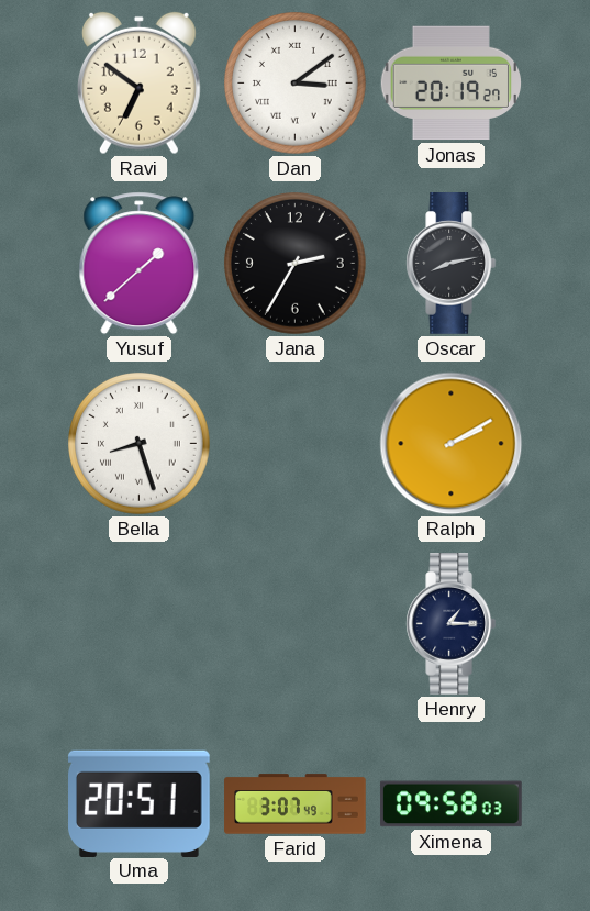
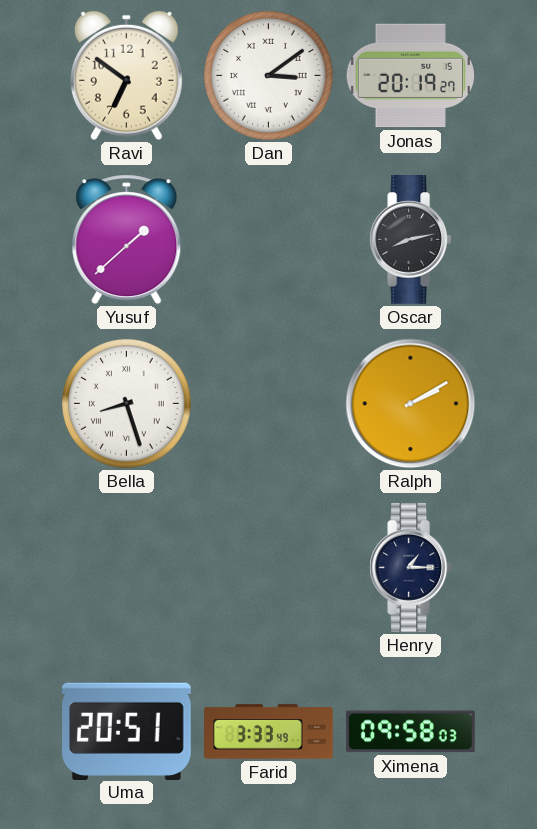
Jana: 2:35 -> none
Farid: 3:07 -> 3:33
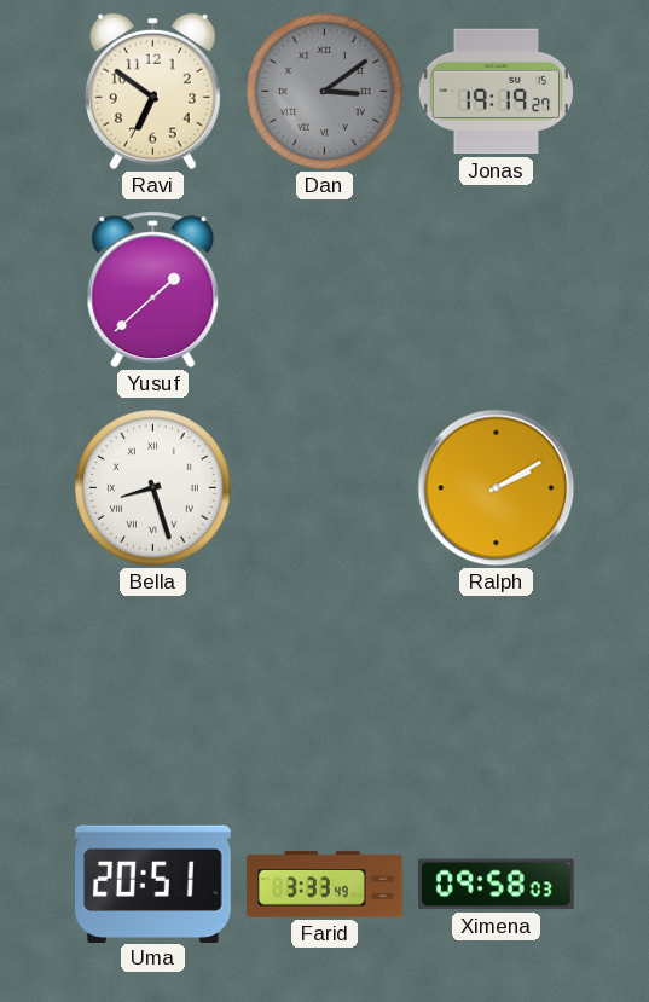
Dan dial: white -> grey
Jonas: 20:19 -> 19:19
Oscar: 8:13 -> none
Henry: 1:15 -> none
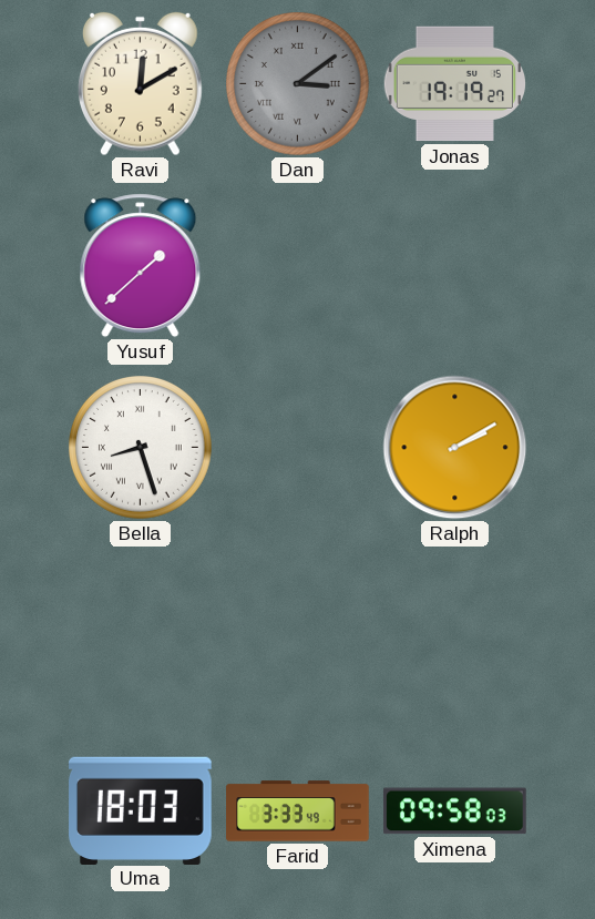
Ravi: 6:51 -> 12:10
Uma: 20:51 -> 18:03
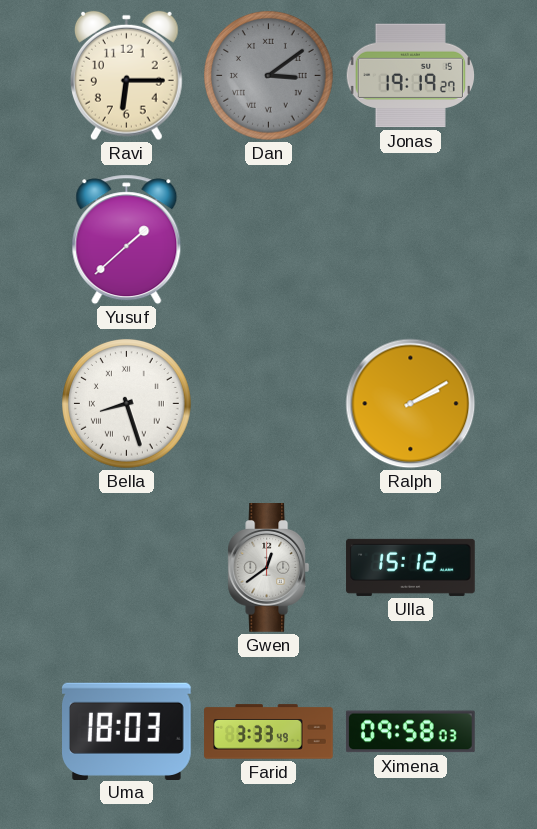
Ravi: 12:10 -> 6:15
Gwen: none -> 12:39
Ulla: none -> 15:12
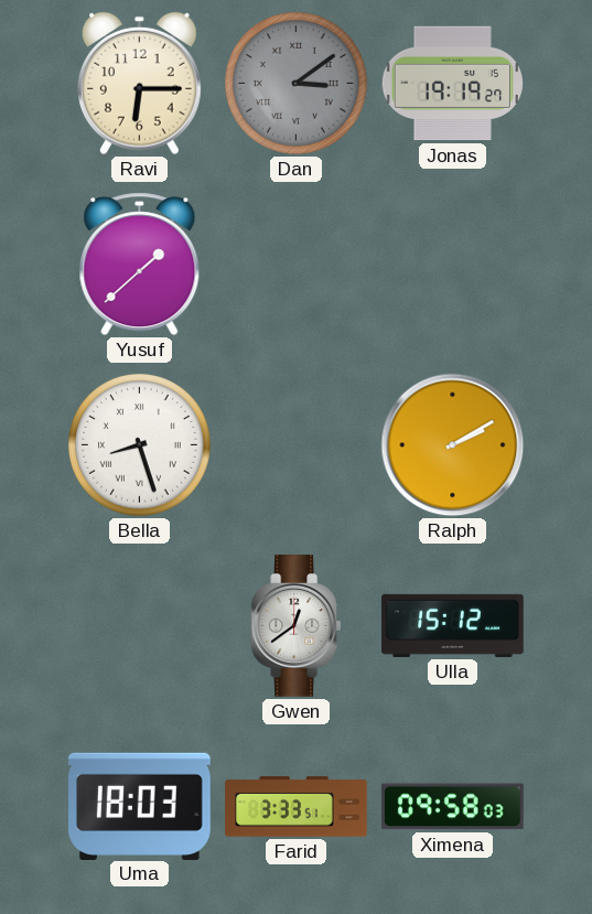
Farid: 3:33:49 -> 3:33:51
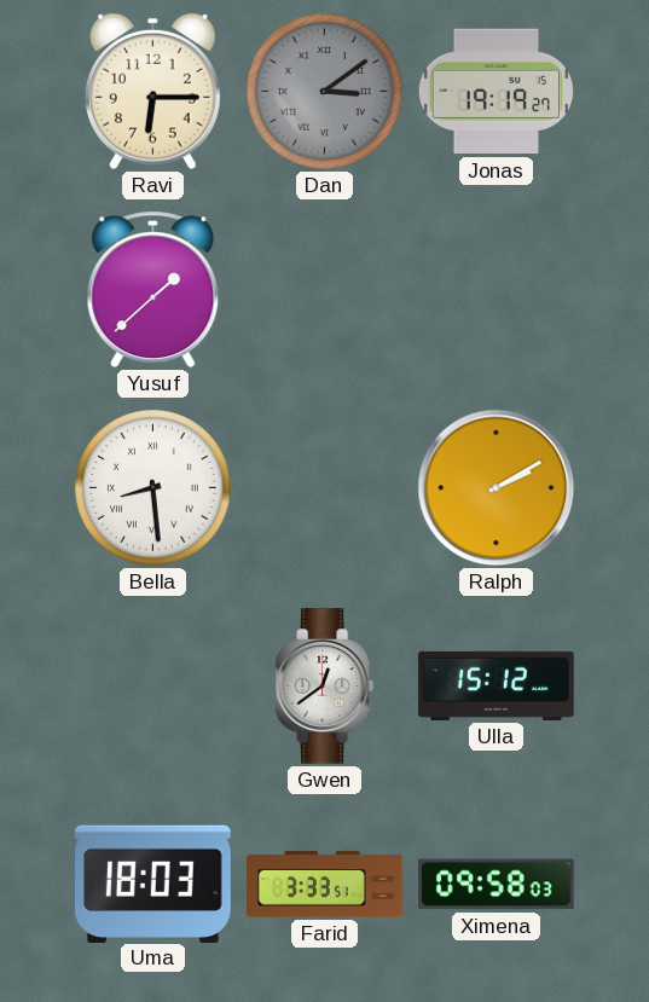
Bella: 8:27 -> 8:29
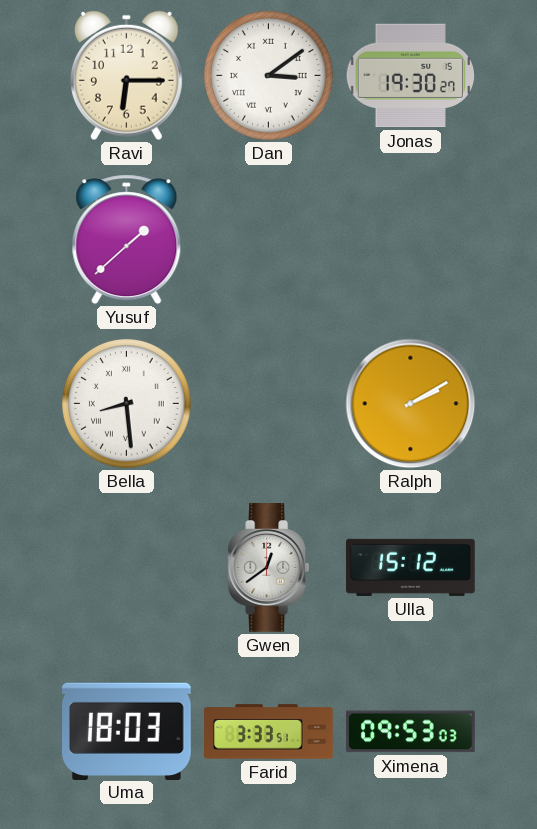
Dan dial: grey -> white
Jonas: 19:19 -> 19:30
Ximena: 09:58 -> 09:53
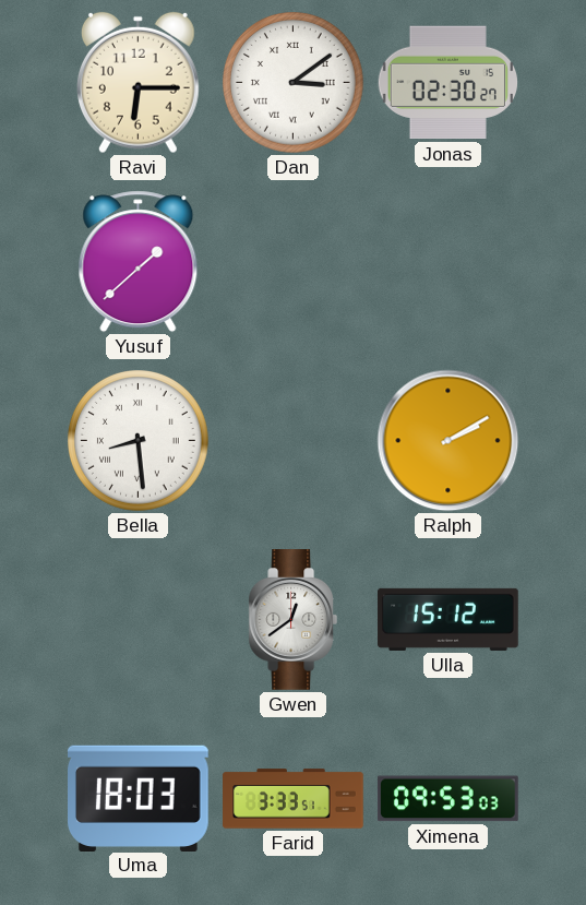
Jonas: 19:30 -> 02:30
